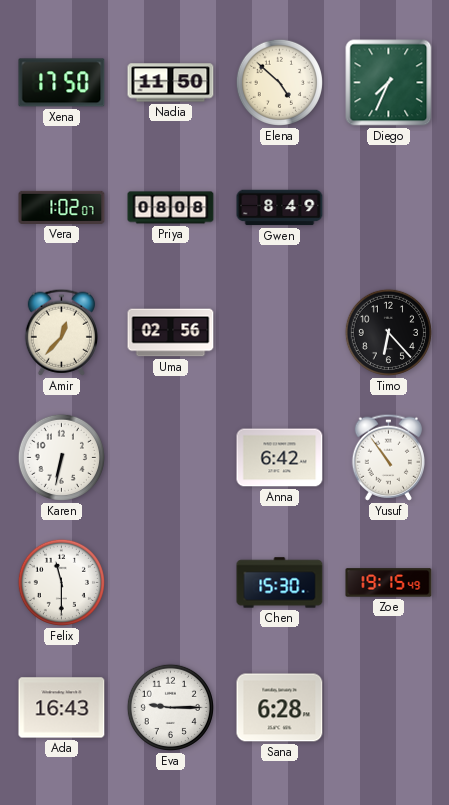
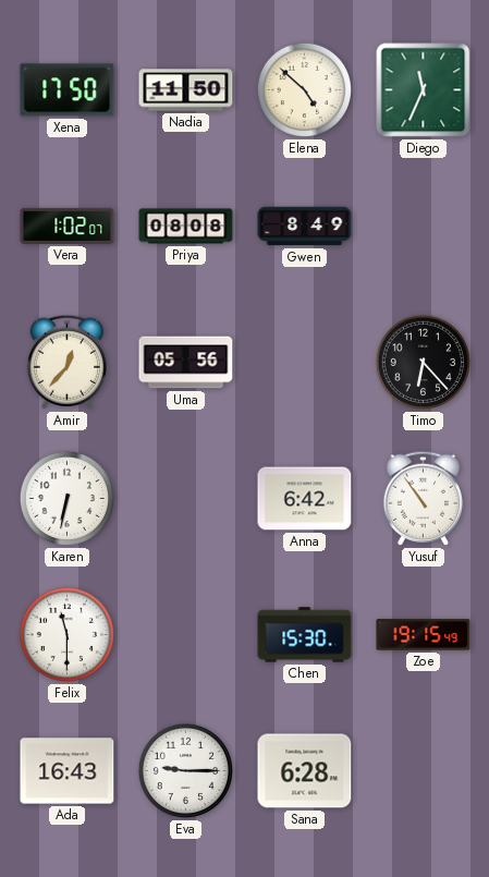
Diego: 7:34 -> 11:34
Uma: 02:56 -> 05:56
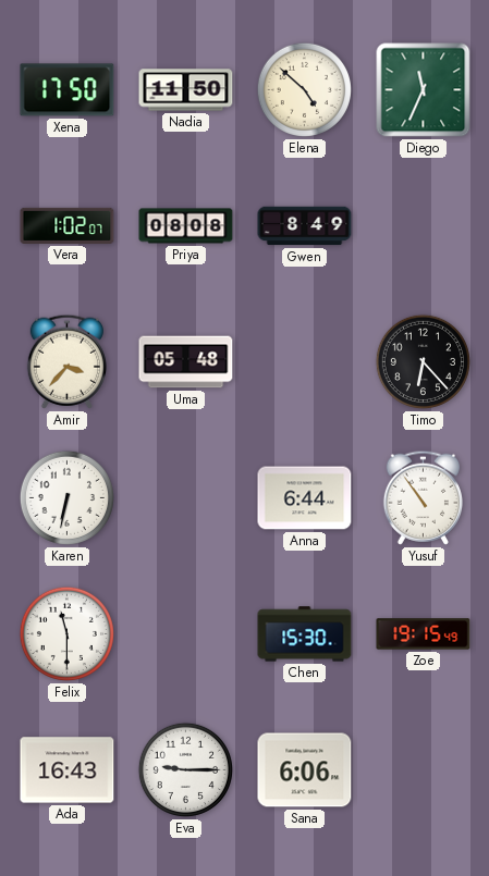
Amir: 12:37 -> 3:37
Uma: 05:56 -> 05:48
Anna: 6:42 -> 6:44
Sana: 6:28 -> 6:06
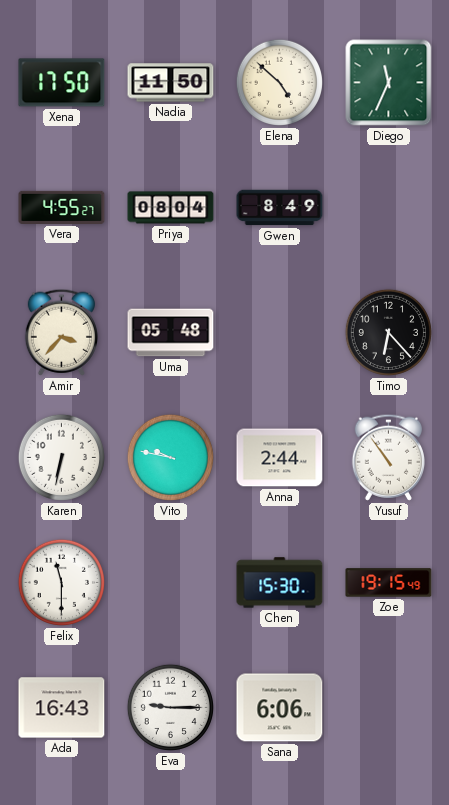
Vera: 1:02 -> 4:55
Priya: 08:08 -> 08:04
Vito: none -> 9:47
Anna: 6:44 -> 2:44
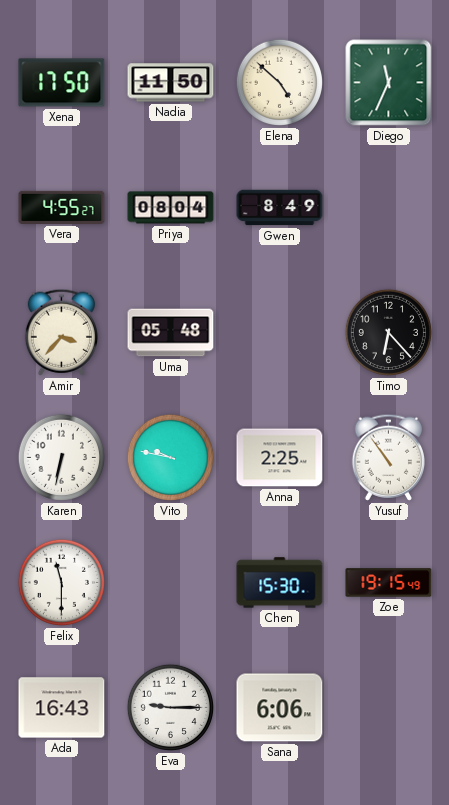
Anna: 2:44 -> 2:25
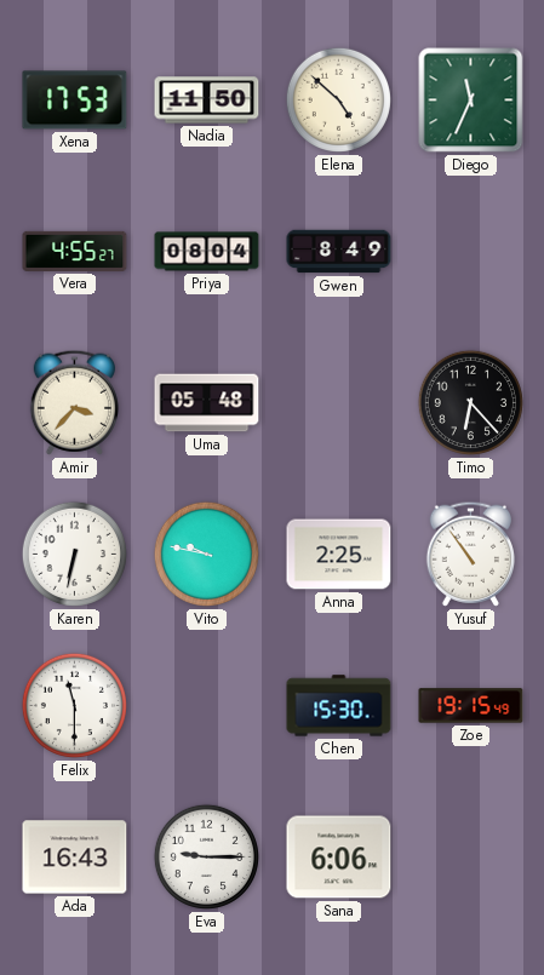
Xena: 17:50 -> 17:53
